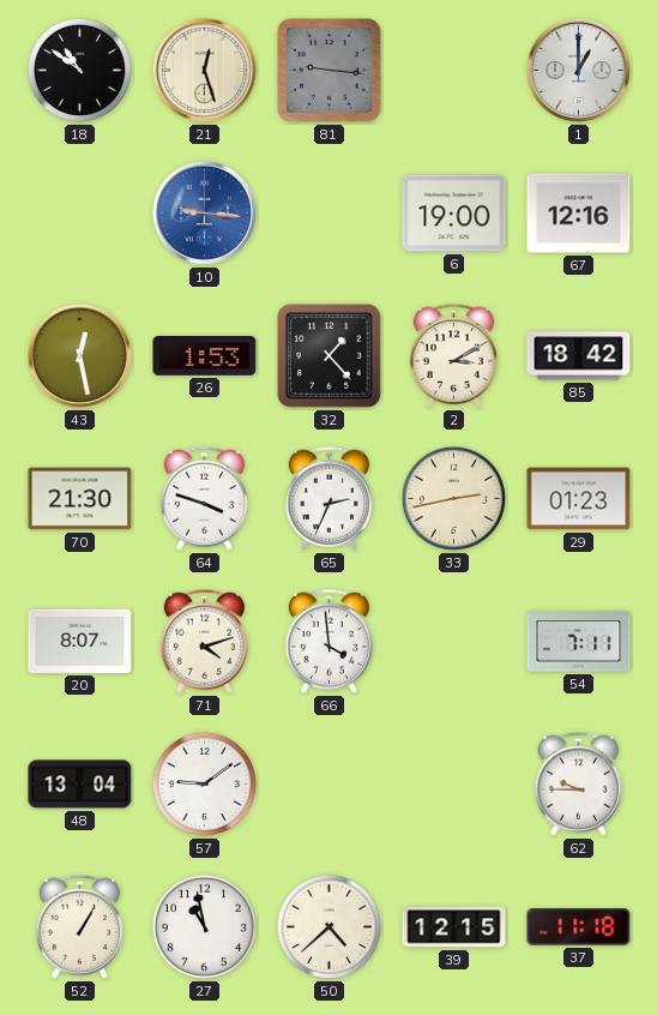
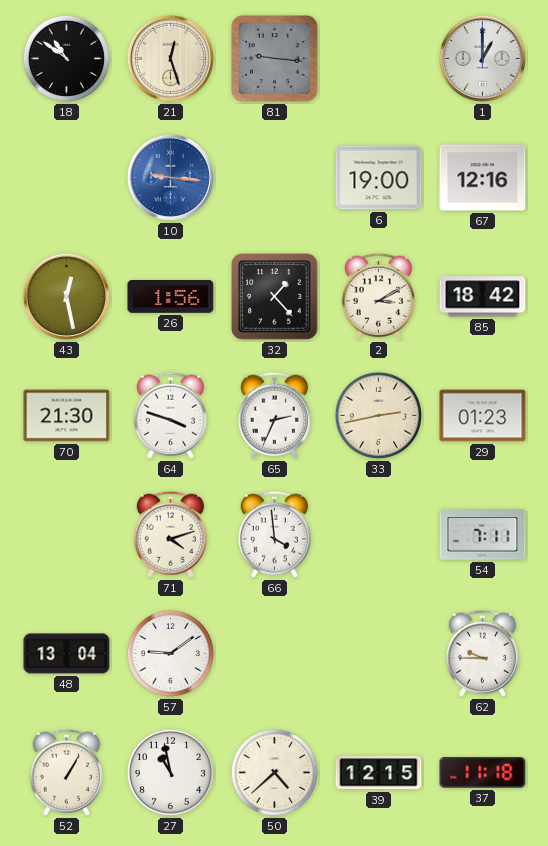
26: 1:53 -> 1:56
20: 8:07 -> none
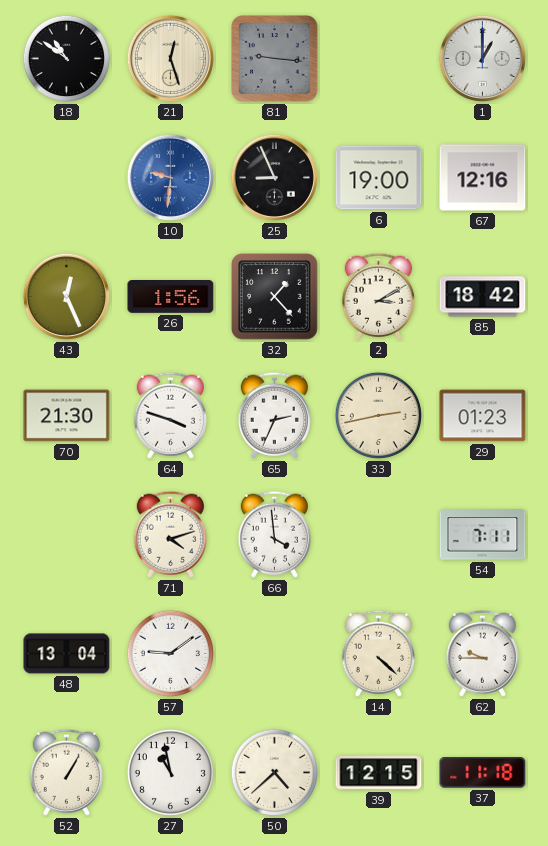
10: 9:16 -> 9:31
25: none -> 8:56
43: 12:28 -> 12:26
14: none -> 4:22
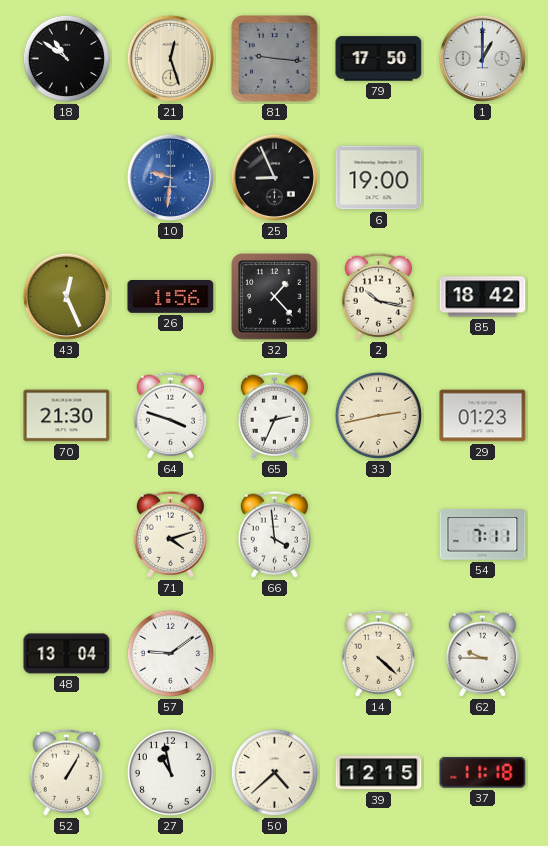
79: none -> 17:50
67: 12:16 -> none
2: 3:10 -> 10:17
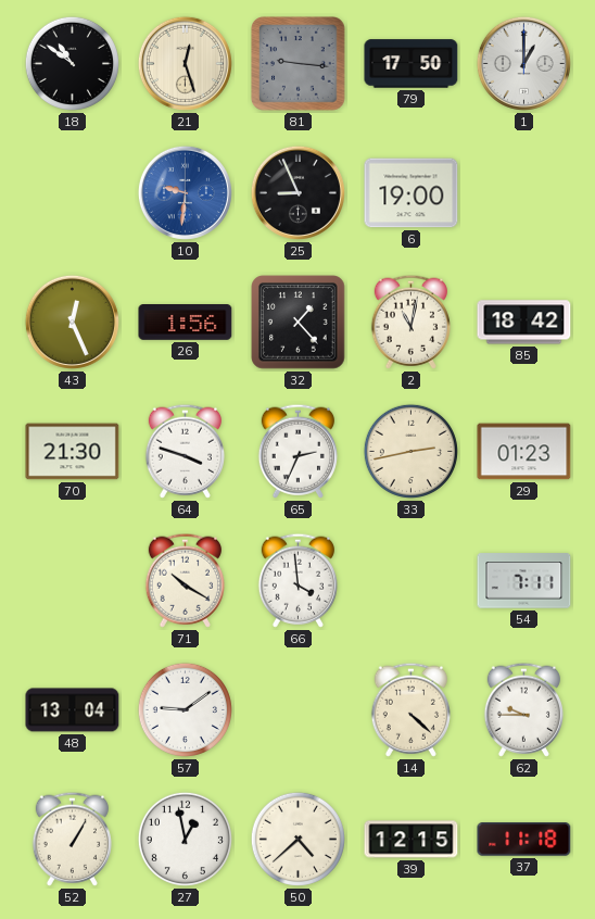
2: 10:17 -> 11:02
71: 4:12 -> 10:20
27: 10:58 -> 12:58
